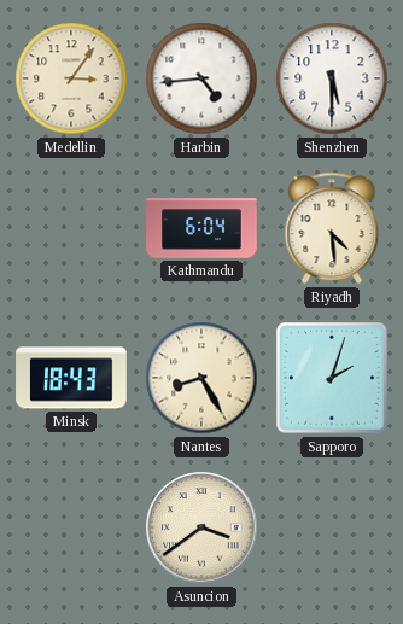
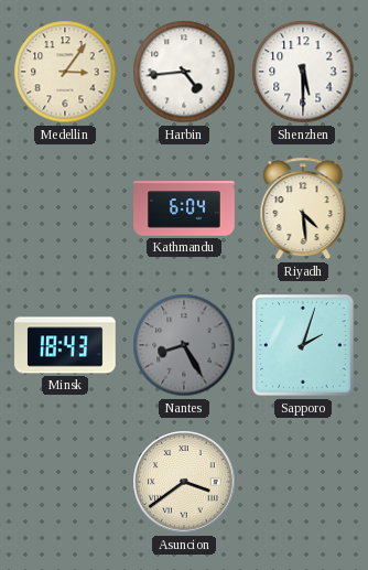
Nantes dial: cream -> grey
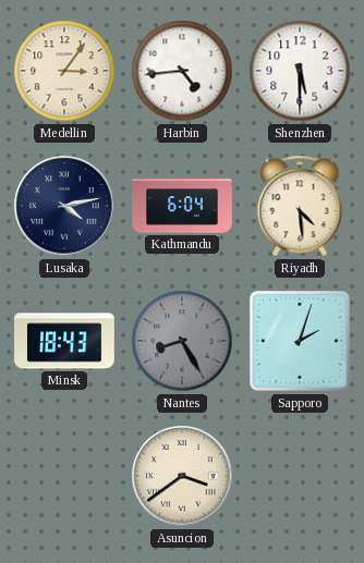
Lusaka: none -> 4:13
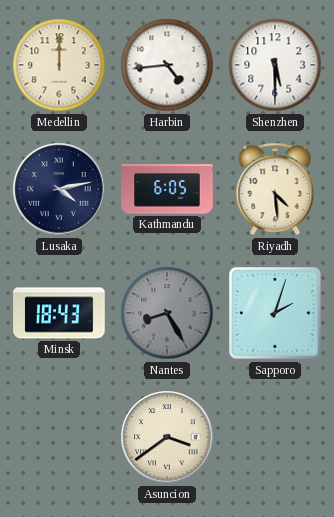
Medellin: 3:06 -> 12:00
Kathmandu: 6:04 -> 6:05
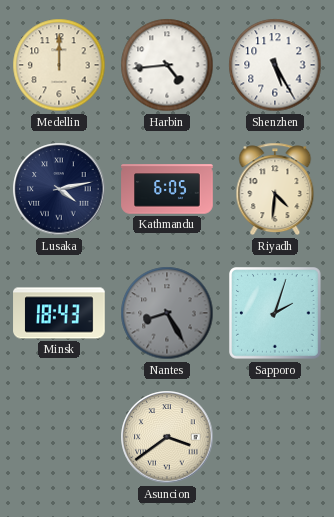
Shenzhen: 5:30 -> 5:25
Riyadh: 4:29 -> 4:31
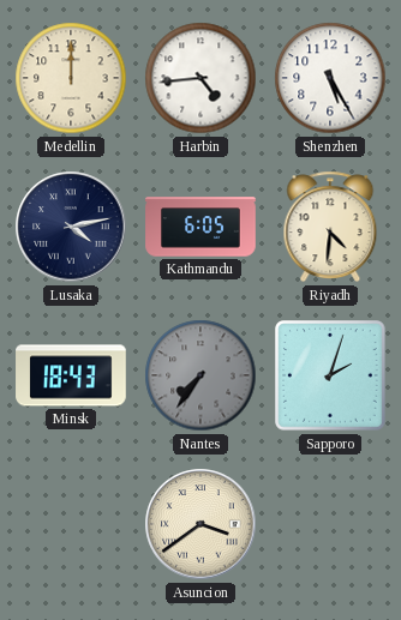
Nantes: 8:25 -> 7:36
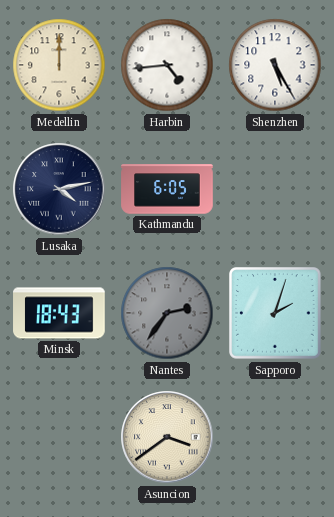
Riyadh: 4:31 -> none
Nantes: 7:36 -> 2:36
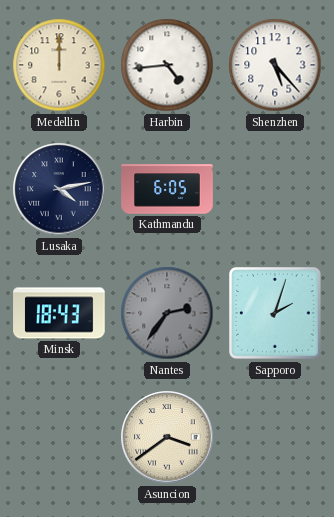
Shenzhen: 5:25 -> 5:23
